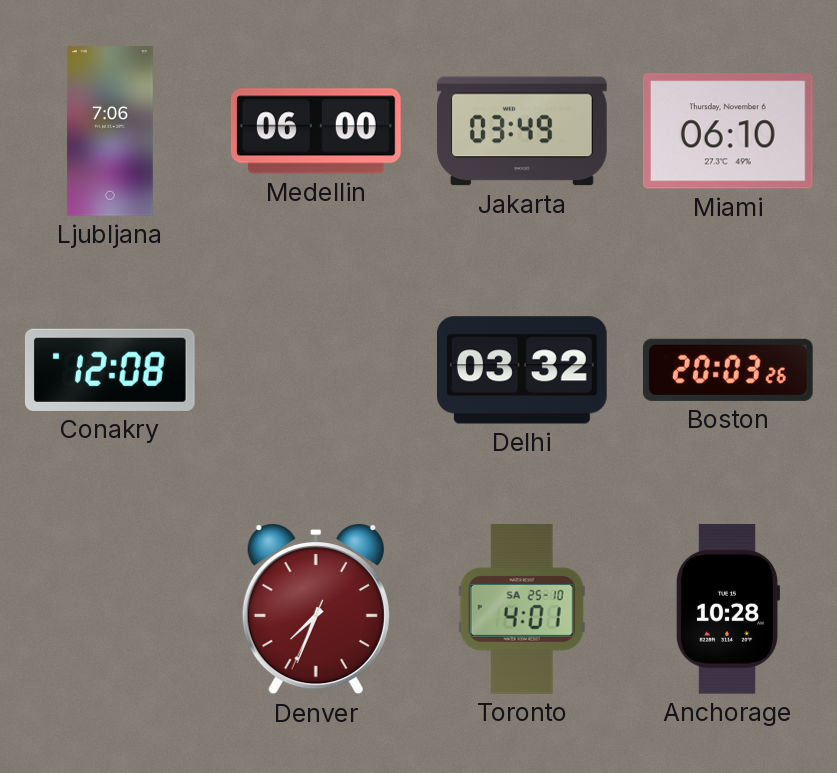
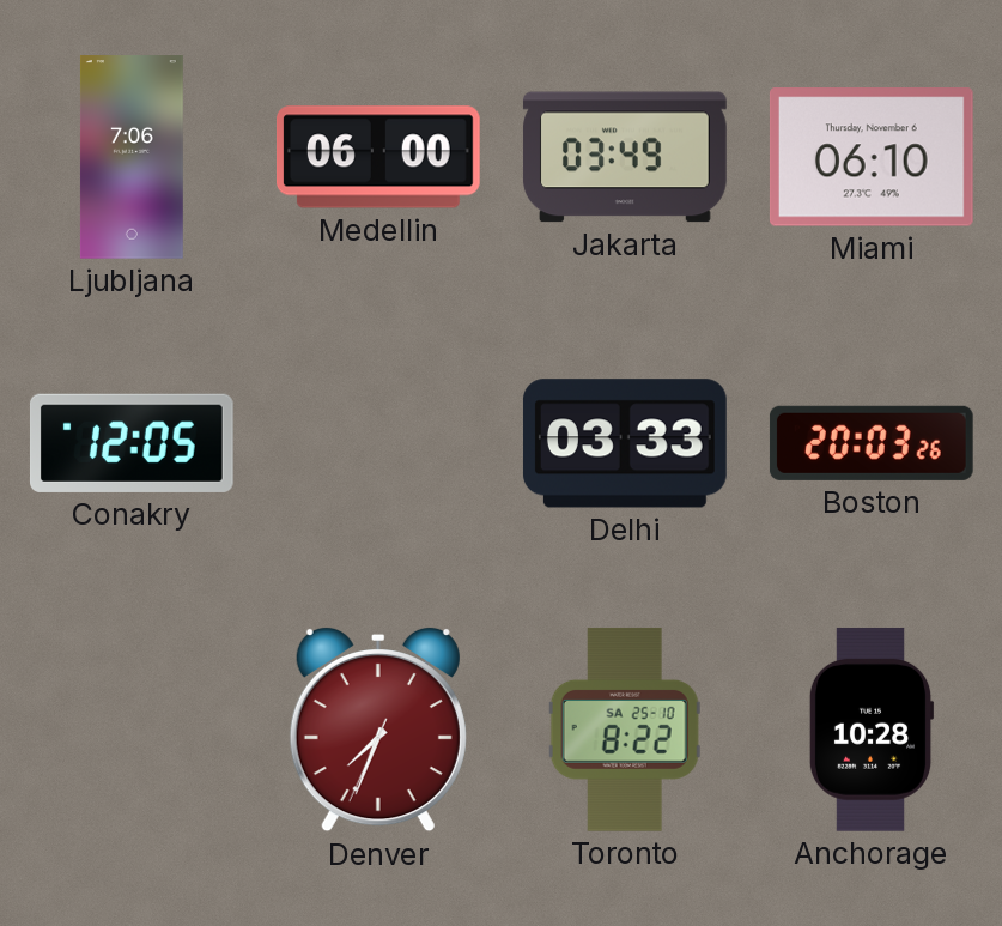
Conakry: 12:08 -> 12:05
Delhi: 03:32 -> 03:33
Toronto: 4:01 -> 8:22
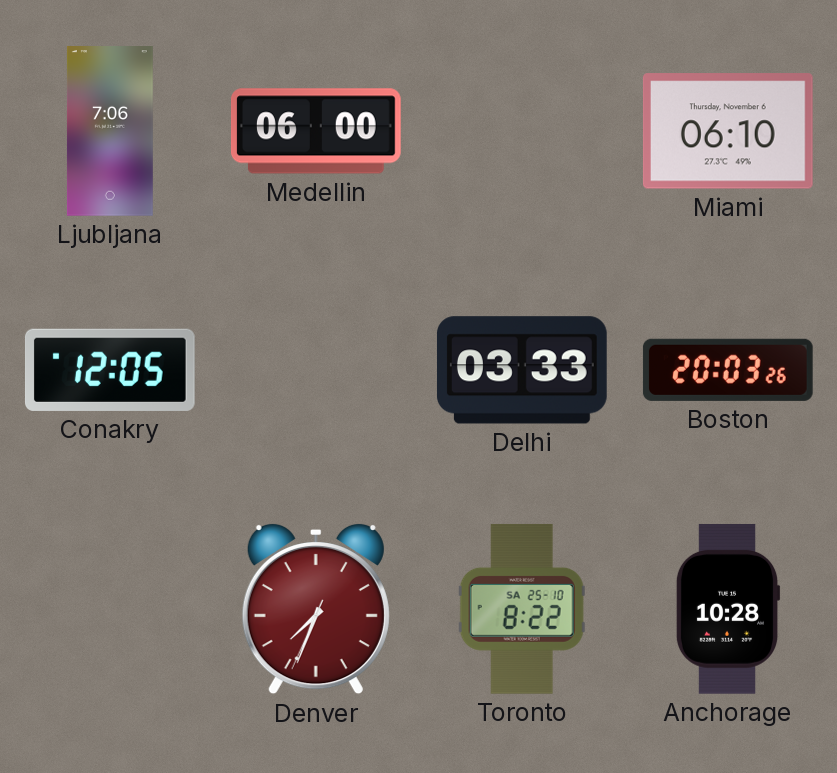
Jakarta: 03:49 -> none
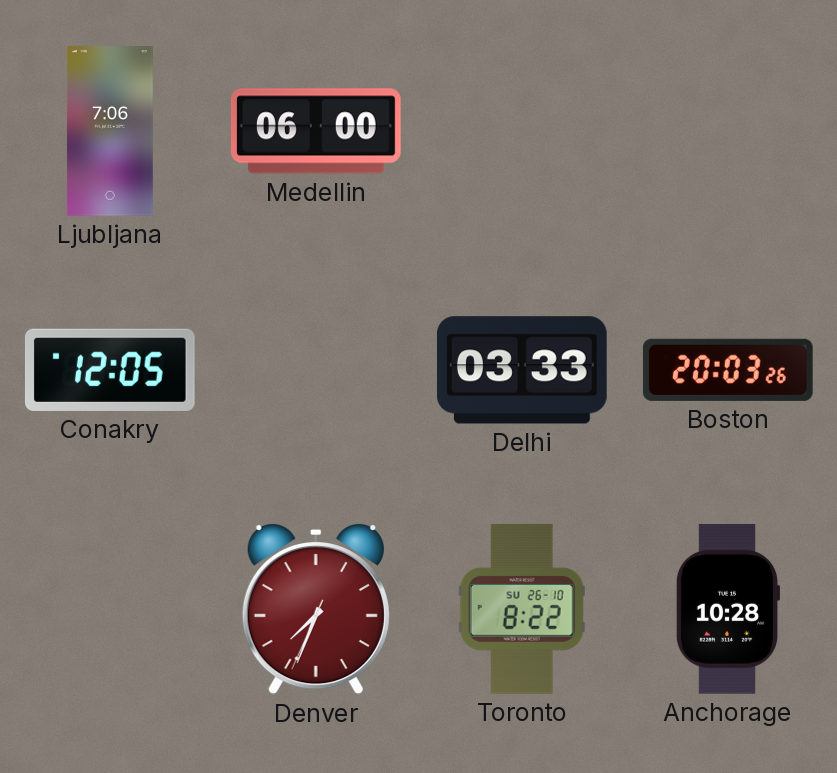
Miami: 06:10 -> none
Toronto date: SA 25-10 -> SU 26-10
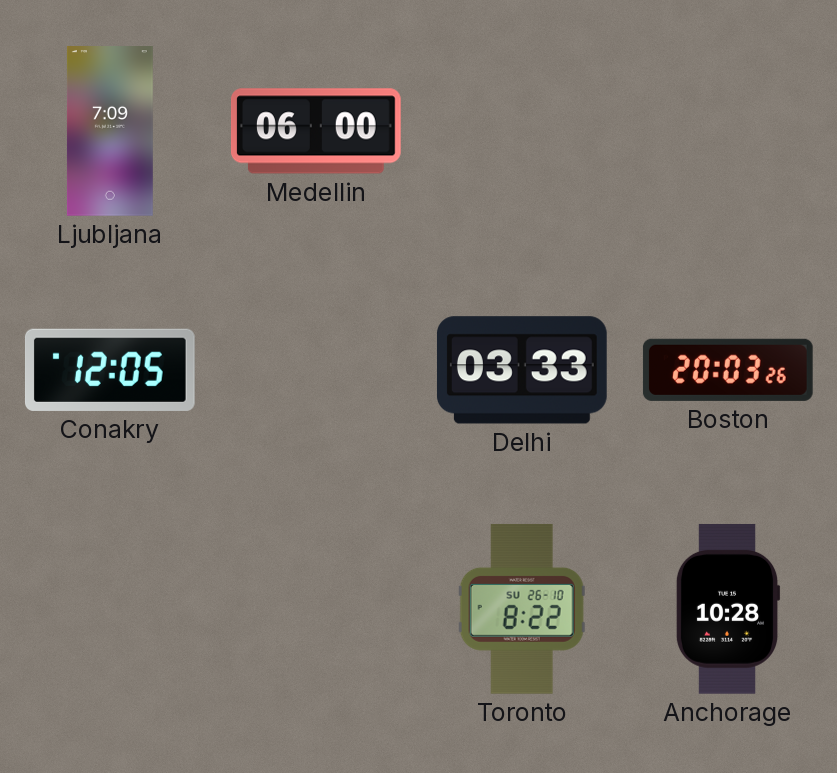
Ljubljana: 7:06 -> 7:09
Denver: 7:33 -> none
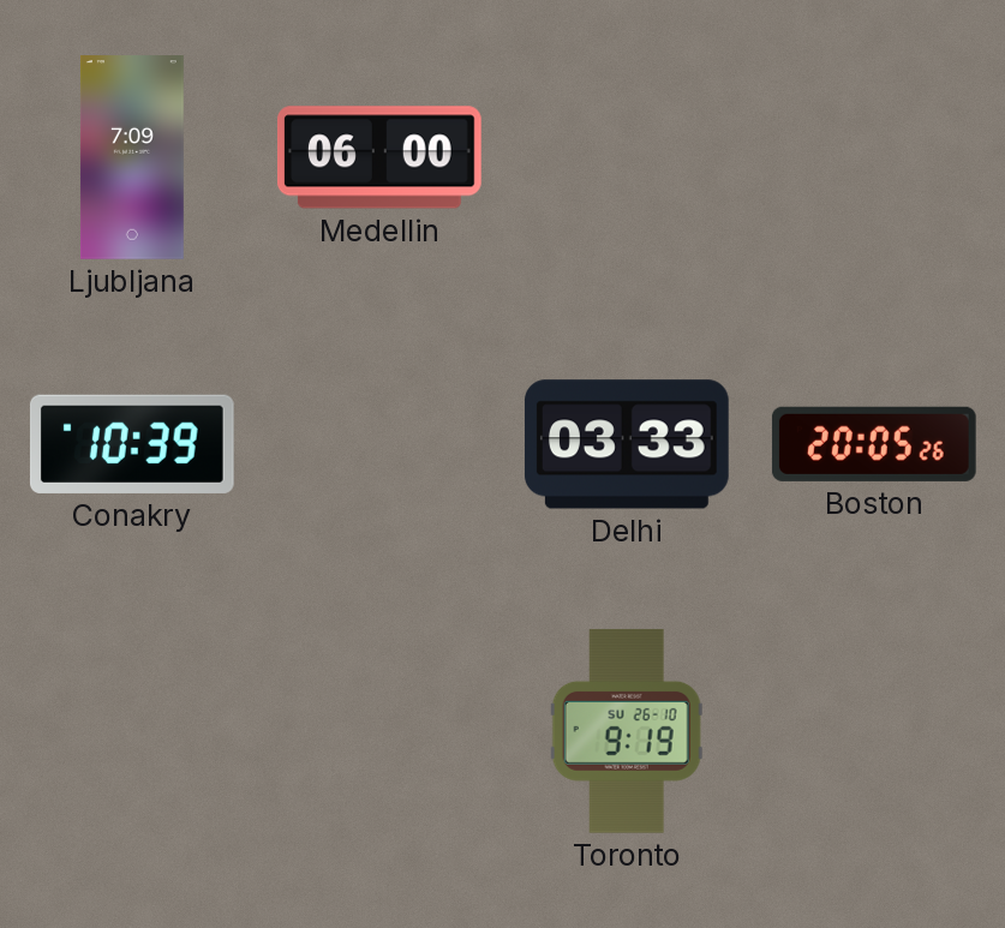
Conakry: 12:05 -> 10:39
Boston: 20:03 -> 20:05
Toronto: 8:22 -> 9:19
Anchorage: 10:28 -> none
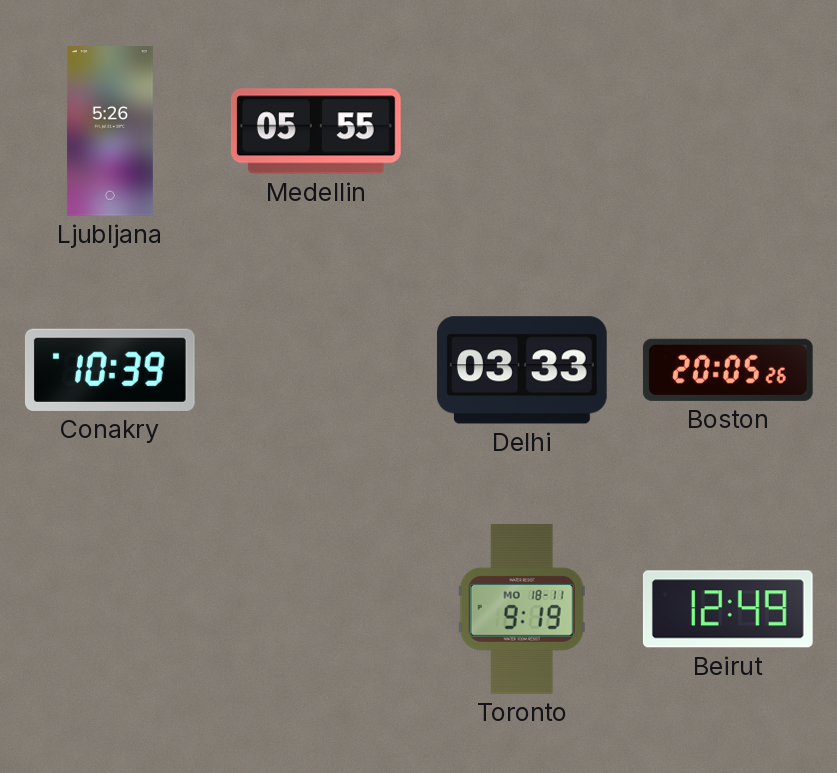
Ljubljana: 7:09 -> 5:26
Medellin: 06:00 -> 05:55
Toronto date: SU 26-10 -> MO 18-11
Beirut: none -> 12:49
